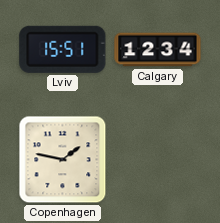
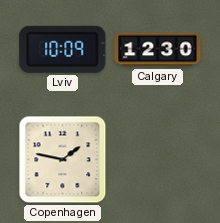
Lviv: 15:51 -> 10:09
Calgary: 12:34 -> 12:30
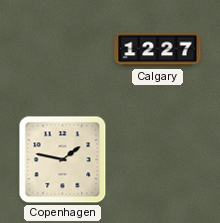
Lviv: 10:09 -> none
Calgary: 12:30 -> 12:27
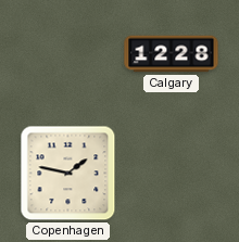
Calgary: 12:27 -> 12:28
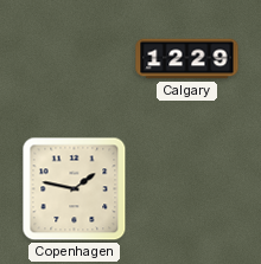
Calgary: 12:28 -> 12:29
